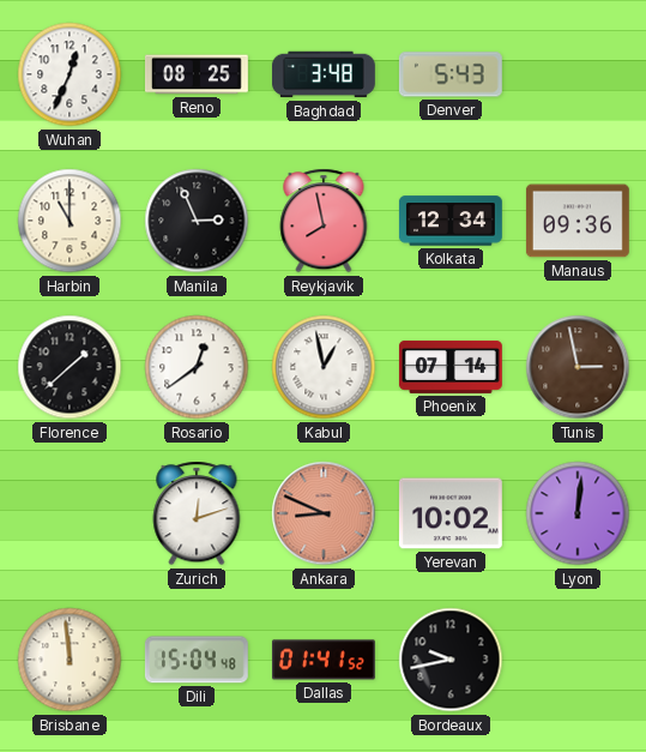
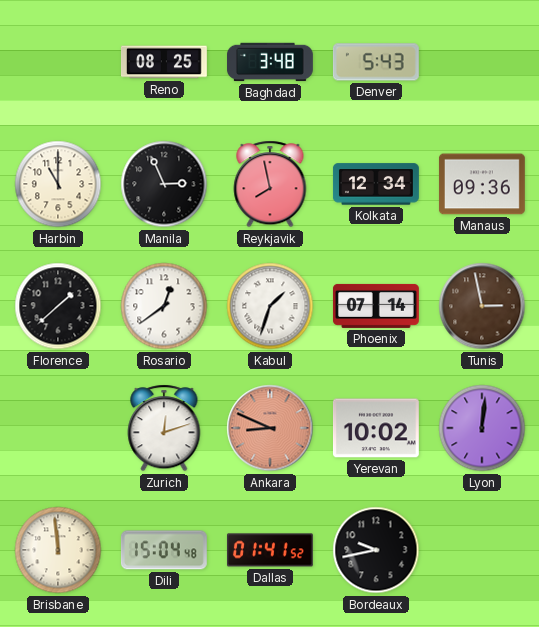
Wuhan: 12:34 -> none
Kabul: 12:58 -> 1:33
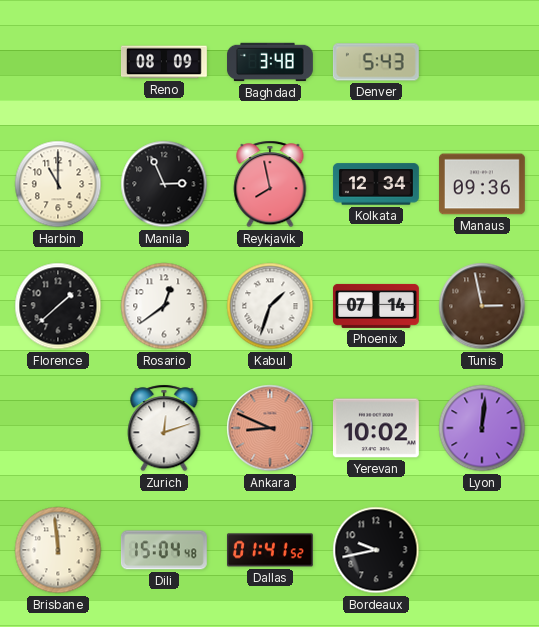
Reno: 08:25 -> 08:09
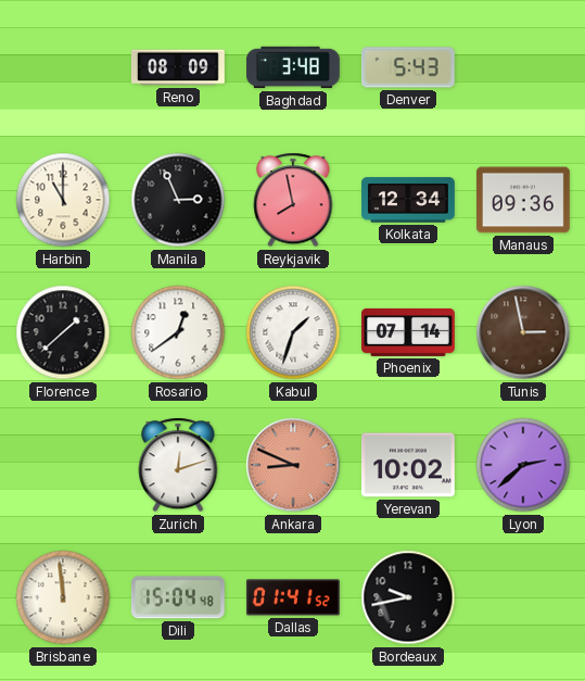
Lyon: 12:01 -> 2:38
